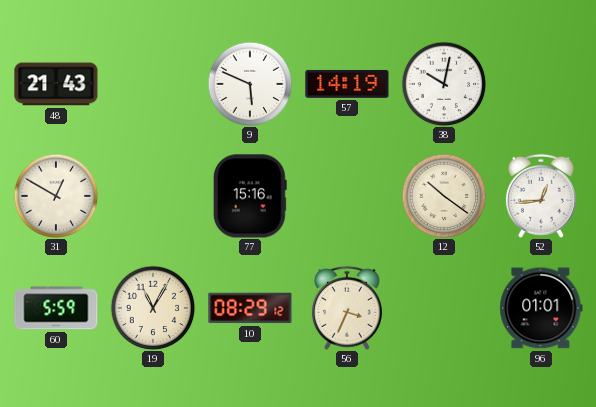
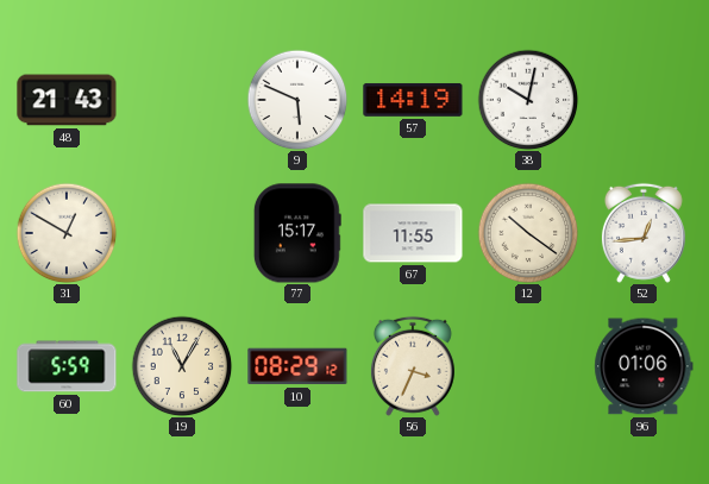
77: 15:16 -> 15:17
67: none -> 11:55
96: 01:01 -> 01:06
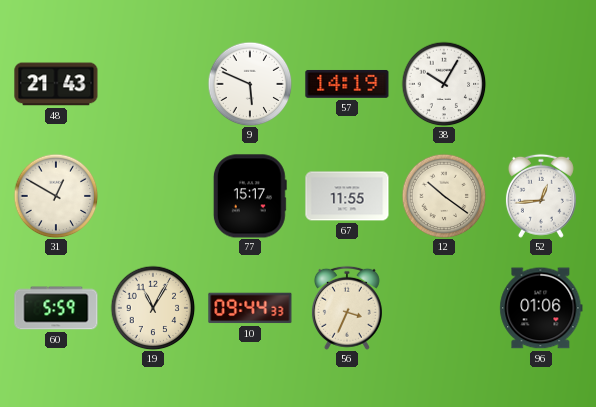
38: 10:02 -> 10:05
10: 08:29 -> 09:44
